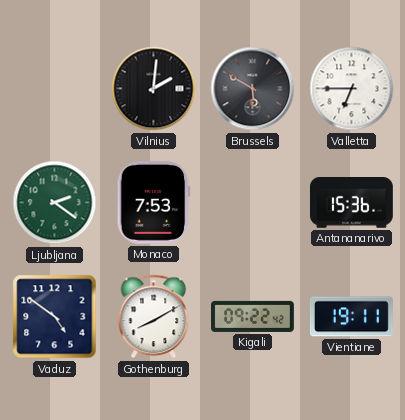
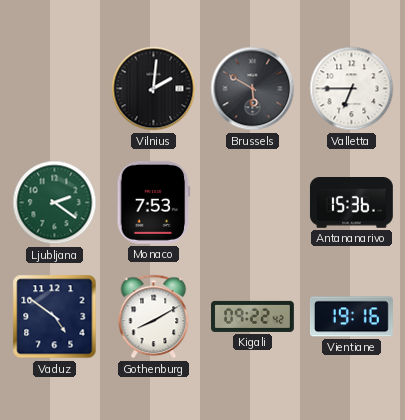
Vientiane: 19:11 -> 19:16
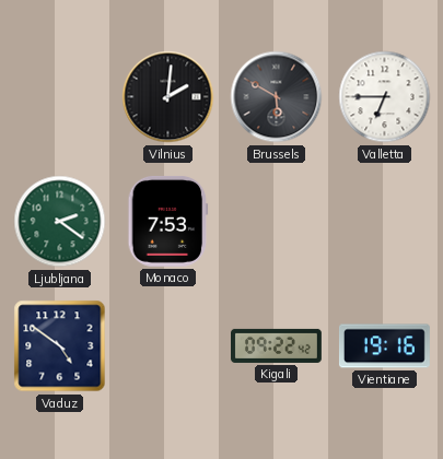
Antananarivo: 15:36 -> none
Gothenburg: 8:10 -> none
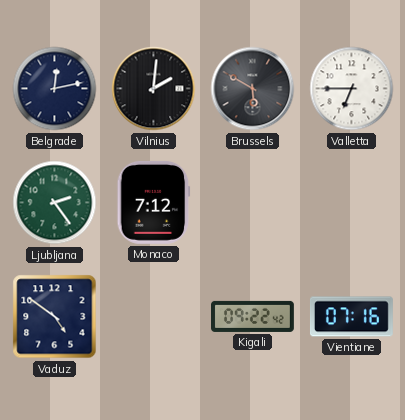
Belgrade: none -> 12:13
Ljubljana: 2:21 -> 2:24
Monaco: 7:53 -> 7:12
Vientiane: 19:16 -> 07:16
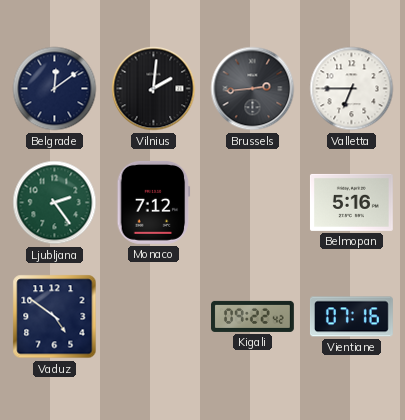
Belgrade: 12:13 -> 12:09
Brussels: 5:50 -> 2:44
Belmopan: none -> 5:16
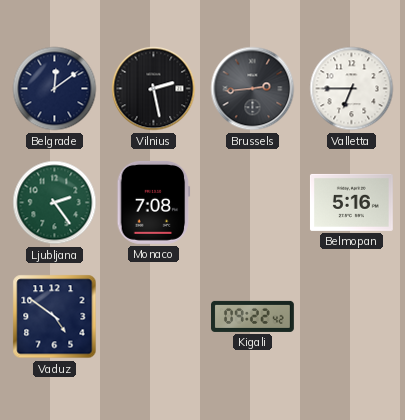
Vilnius: 2:01 -> 2:28
Monaco: 7:12 -> 7:08
Vientiane: 07:16 -> none
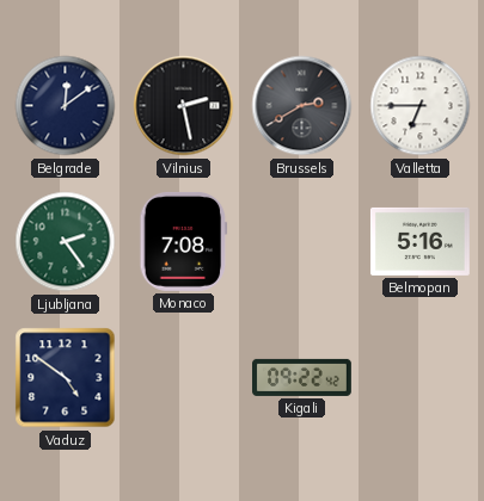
Brussels: 2:44 -> 2:40
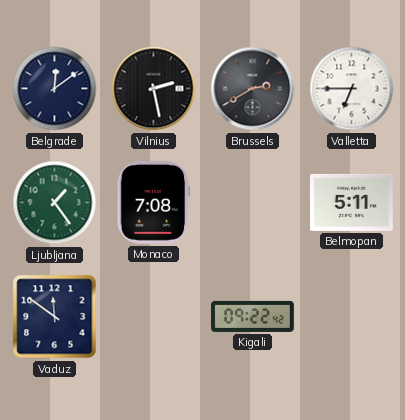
Ljubljana: 2:24 -> 1:24
Belmopan: 5:16 -> 5:11
Vaduz: 4:51 -> 11:51
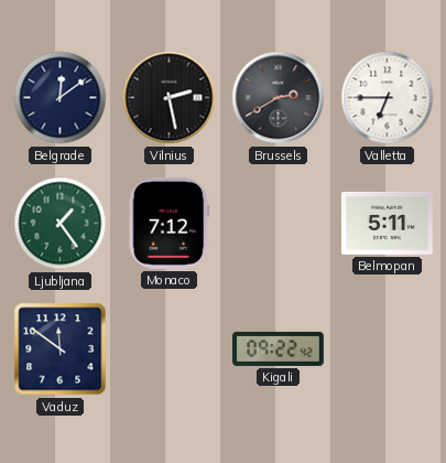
Monaco: 7:08 -> 7:12
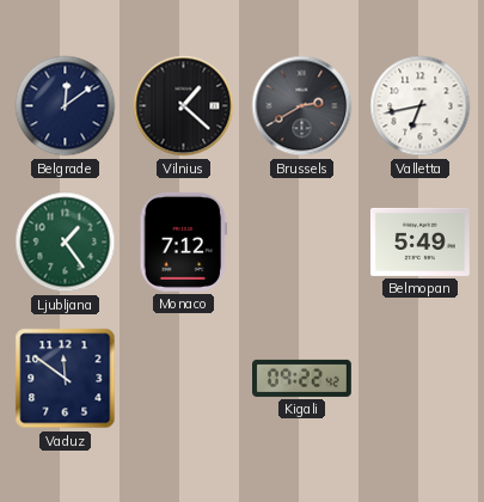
Vilnius: 2:28 -> 1:22
Valletta: 6:45 -> 6:43
Belmopan: 5:11 -> 5:49
